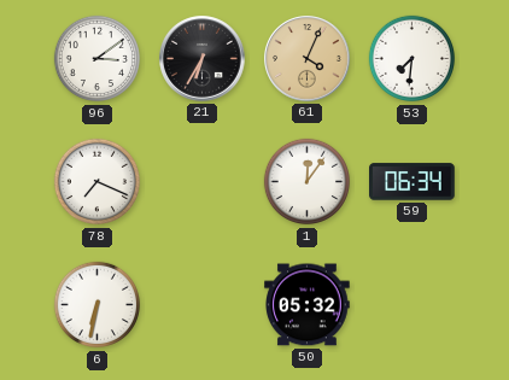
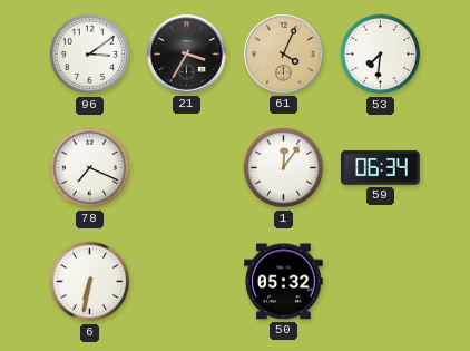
21: 6:35 -> 3:35
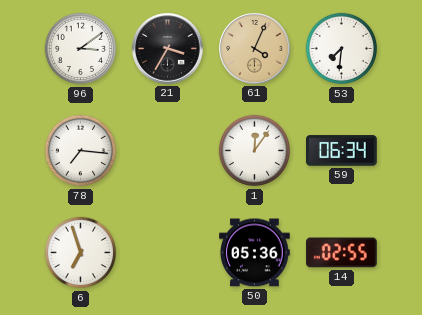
78: 7:19 -> 7:16
6: 6:32 -> 6:57
50: 05:32 -> 05:36
14: none -> 02:55
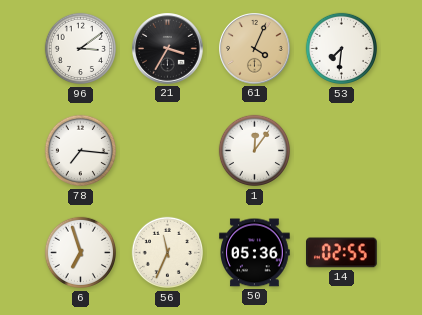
59: 06:34 -> none
56: none -> 11:34
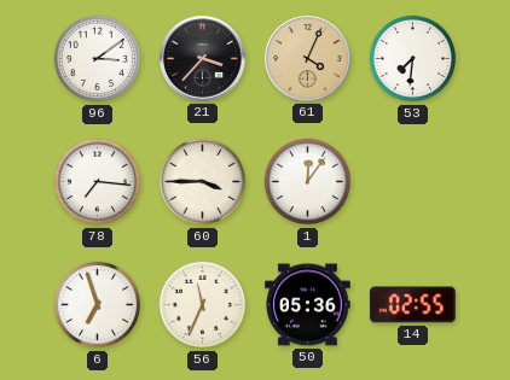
21: 3:35 -> 3:37
60: none -> 3:45
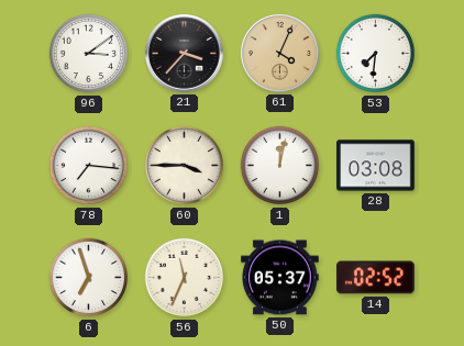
1: 12:06 -> 12:02
28: none -> 03:08
50: 05:36 -> 05:37
14: 02:55 -> 02:52
